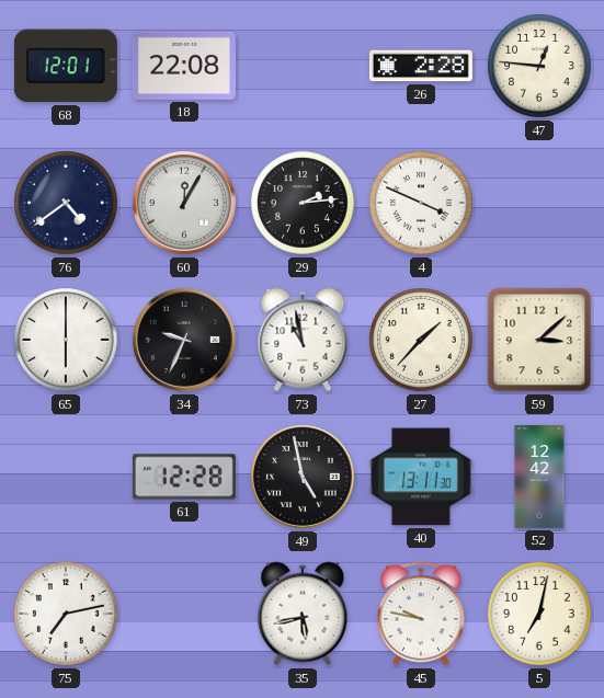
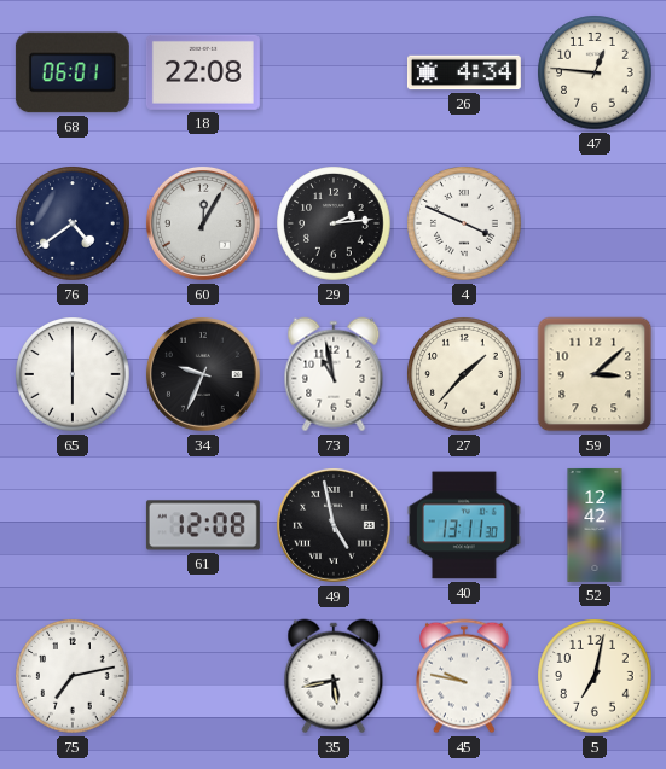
68: 12:01 -> 06:01
26: 2:28 -> 4:34
61: 12:28 -> 12:08
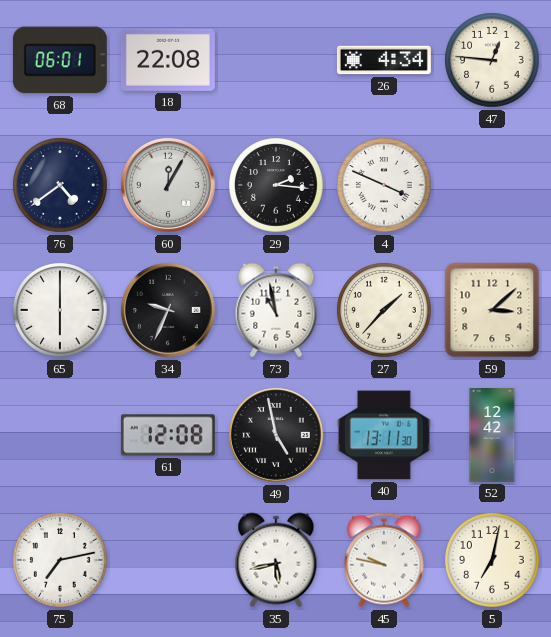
29: 2:14 -> 2:16
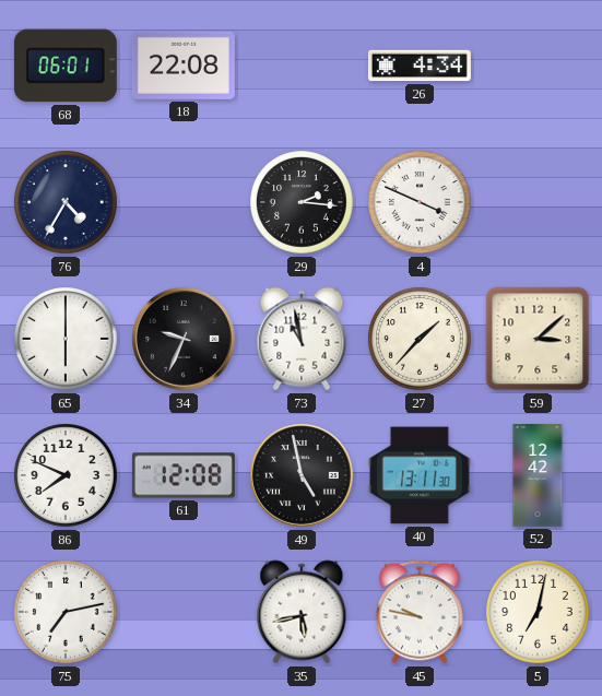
47: 12:46 -> none
76: 4:39 -> 4:35
60: 12:05 -> none
86: none -> 7:49
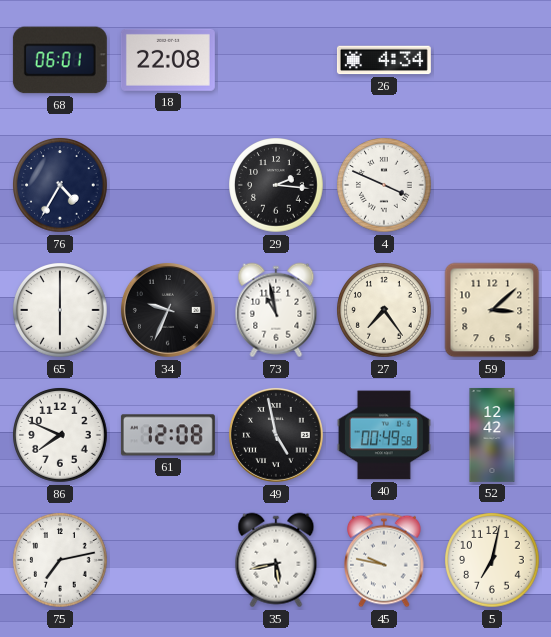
27: 1:37 -> 7:24
40: 13:11 -> 00:49
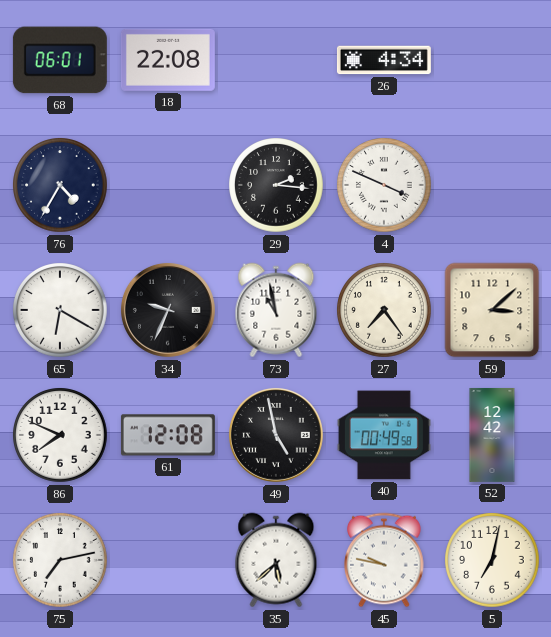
65: 6:00 -> 6:20
35: 5:43 -> 5:38
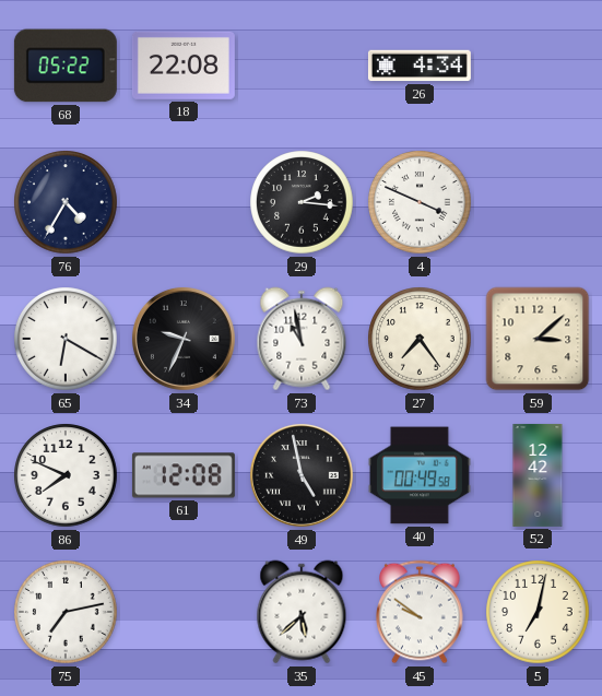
68: 06:01 -> 05:22
45: 9:47 -> 9:51
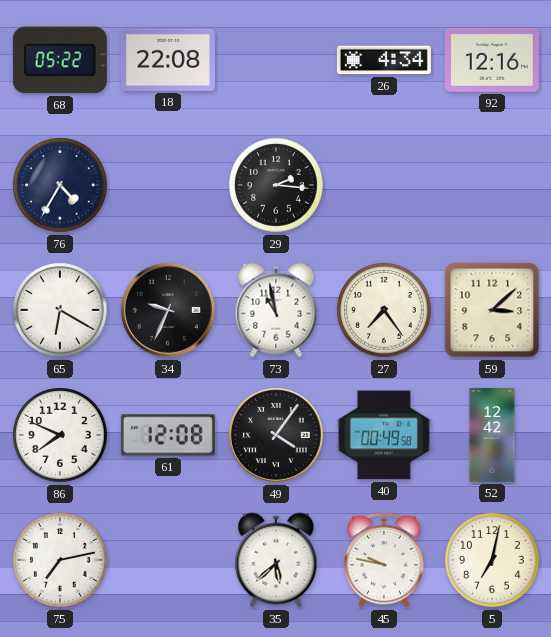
92: none -> 12:16
4: 3:49 -> none
49: 4:58 -> 4:06
45: 9:51 -> 9:47
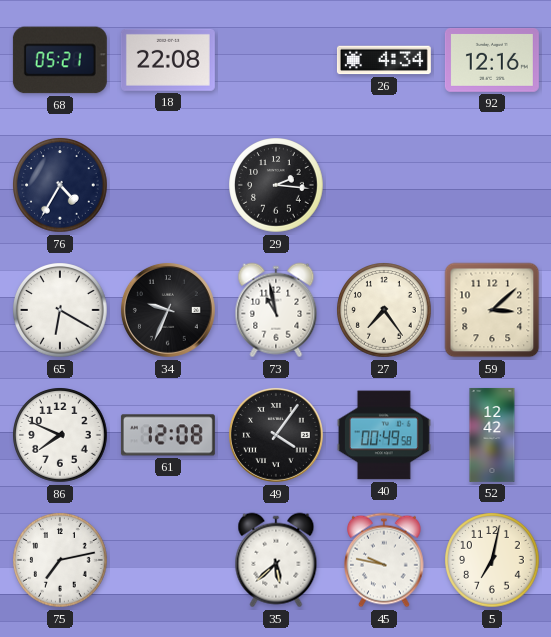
68: 05:22 -> 05:21
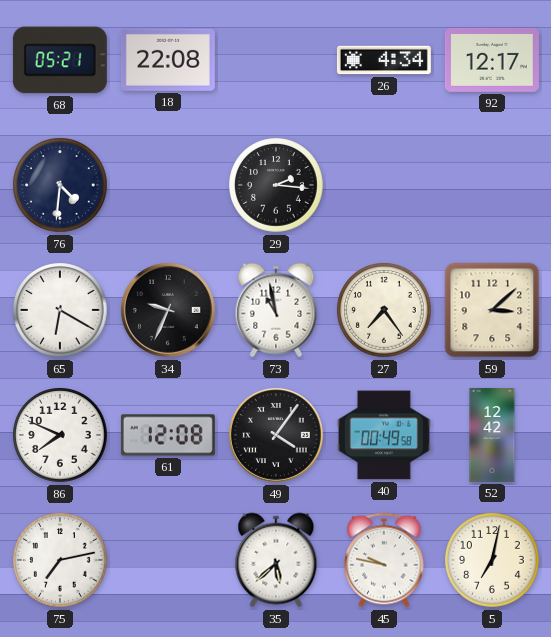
92: 12:16 -> 12:17
76: 4:35 -> 4:31
